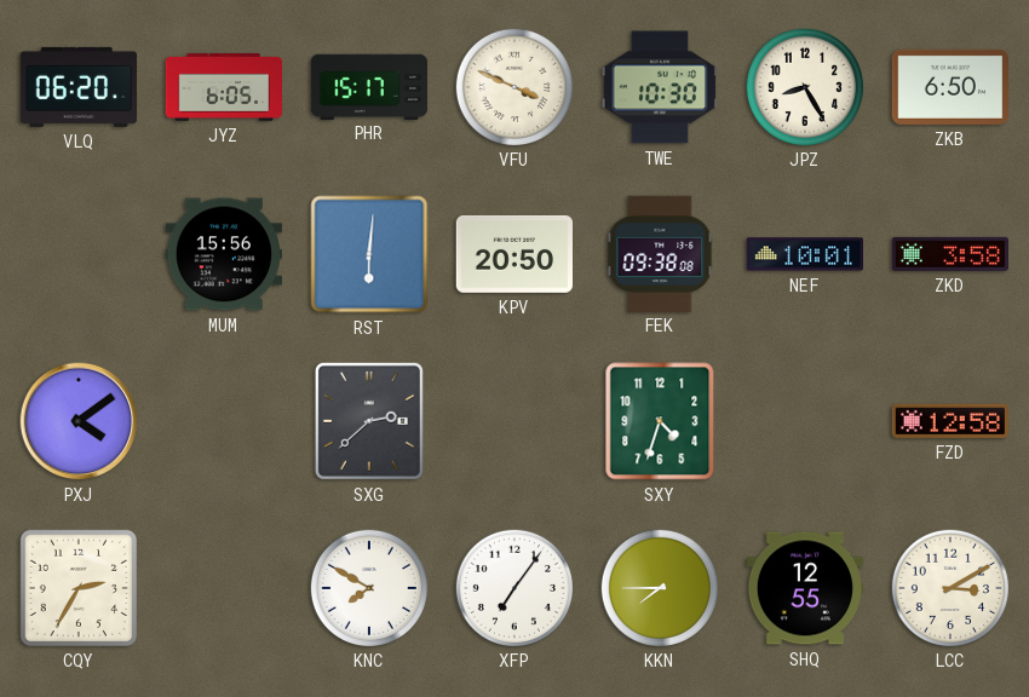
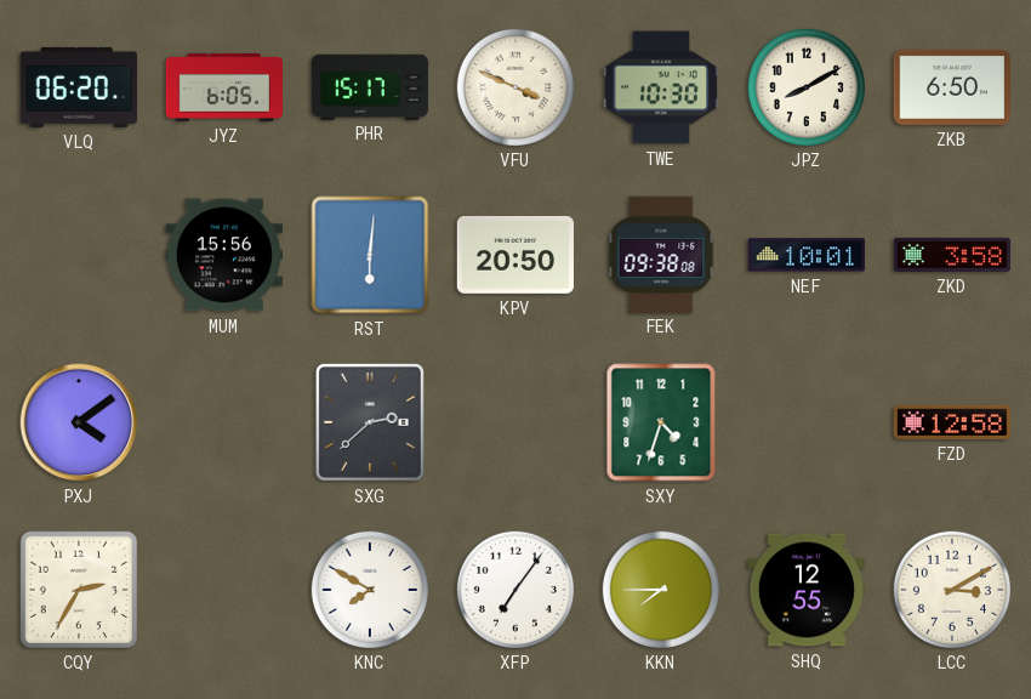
JPZ: 8:25 -> 8:10
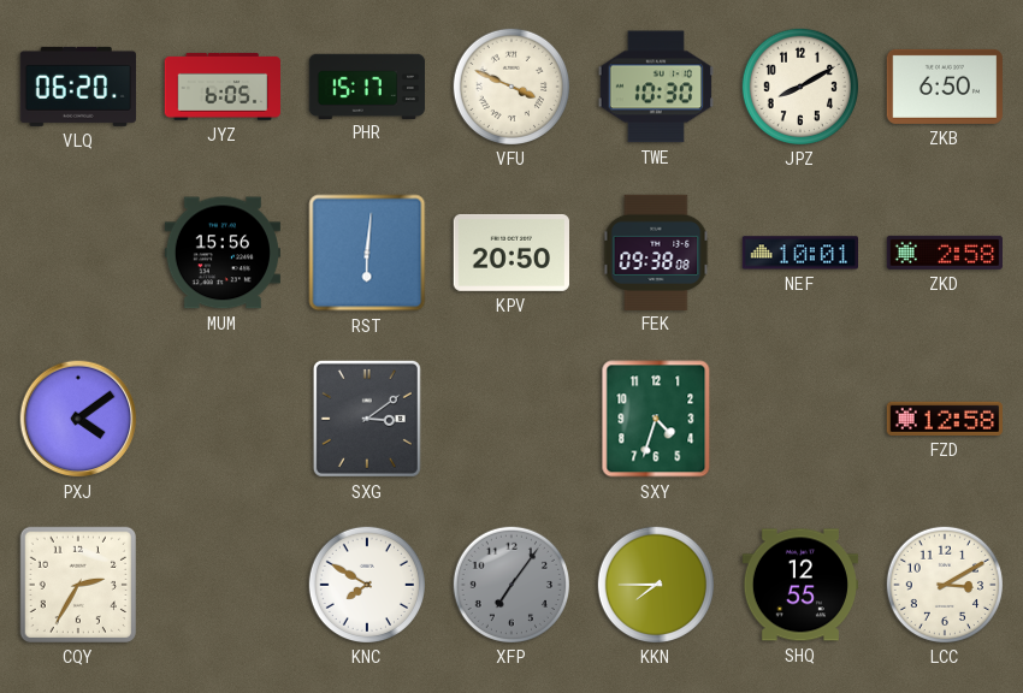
ZKD: 3:58 -> 2:58
SXG: 2:38 -> 3:09
XFP dial: white -> grey
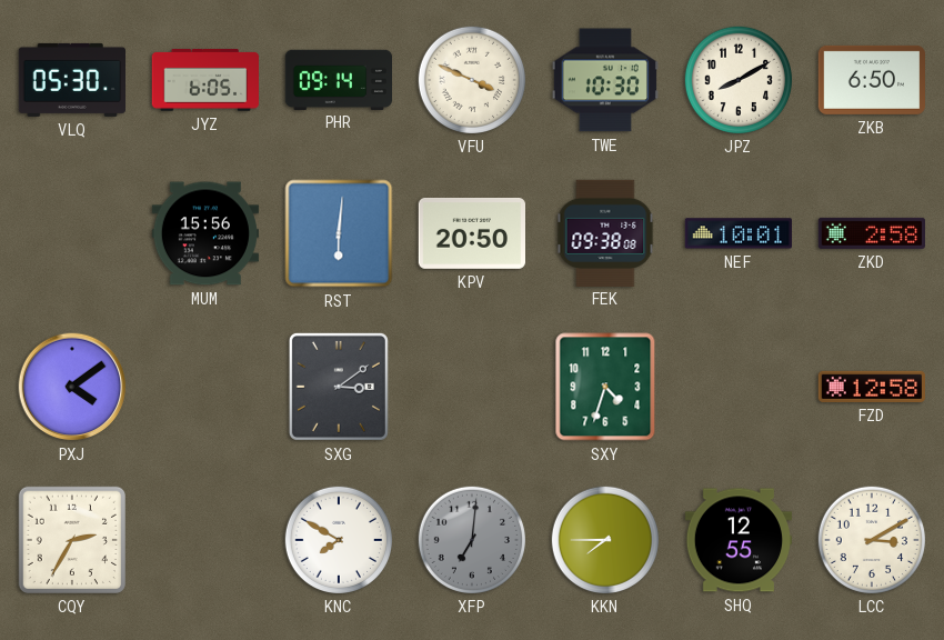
VLQ: 06:20 -> 05:30
PHR: 15:17 -> 09:14
XFP: 7:06 -> 7:01
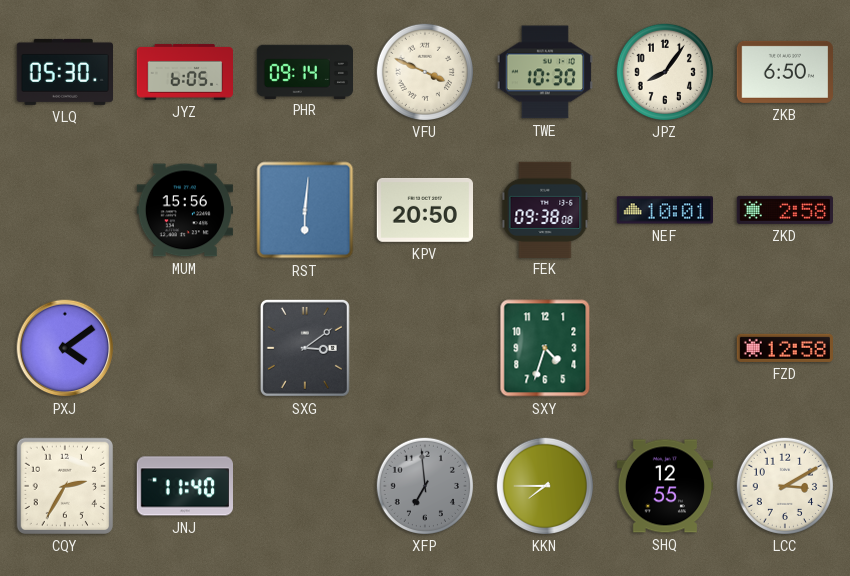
JPZ: 8:10 -> 8:06
JNJ: none -> 11:40
KNC: 7:50 -> none
XFP: 7:01 -> 6:59
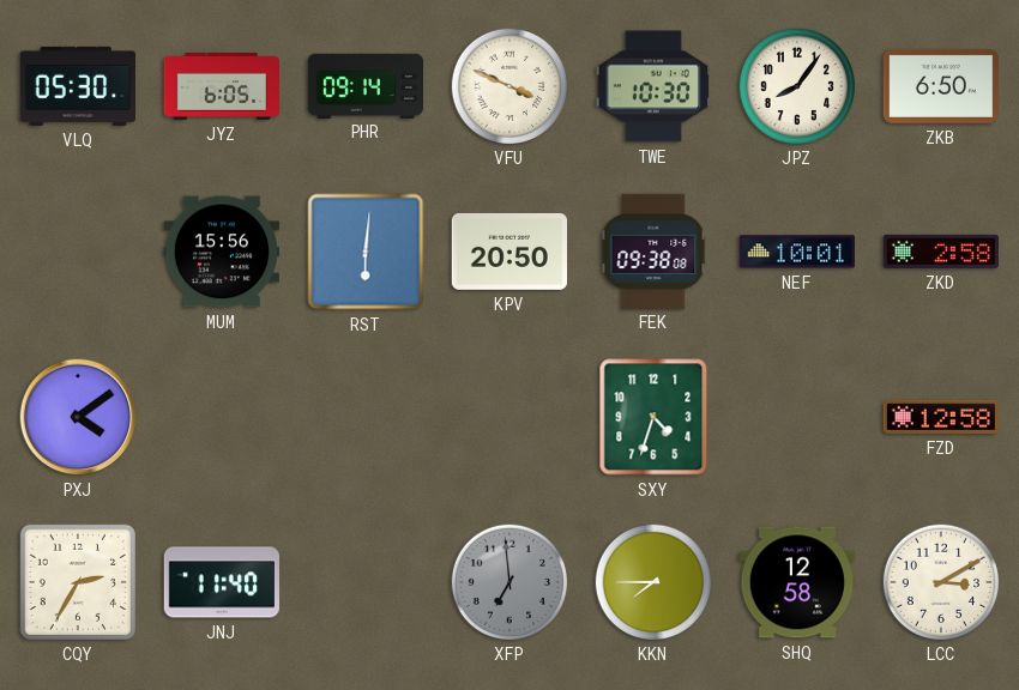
SXG: 3:09 -> none
SHQ: 12:55 -> 12:58
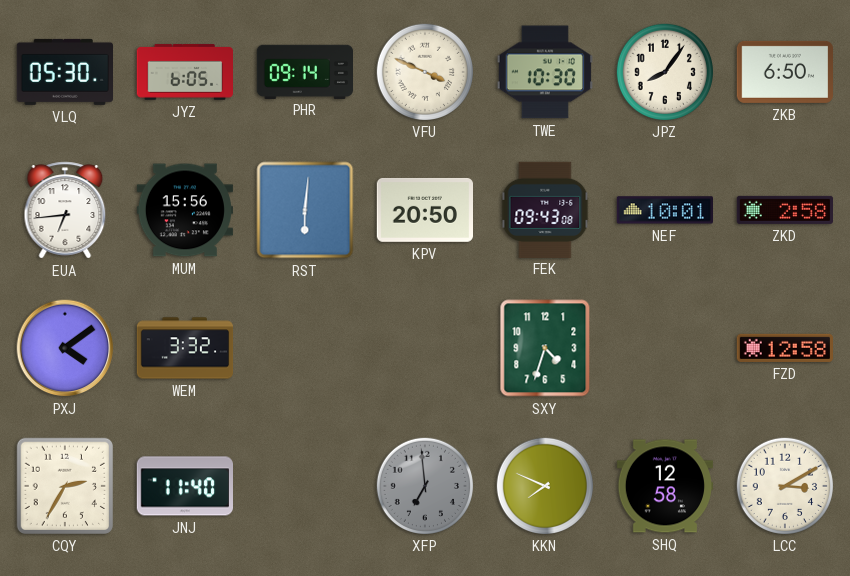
EUA: none -> 6:44
FEK: 09:38 -> 09:43
WEM: none -> 3:32
KKN: 7:45 -> 7:49
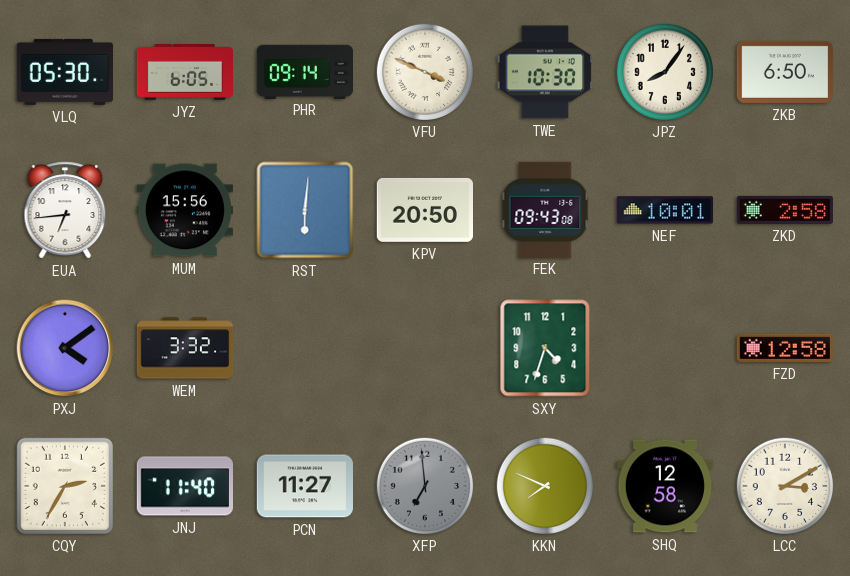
PCN: none -> 11:27
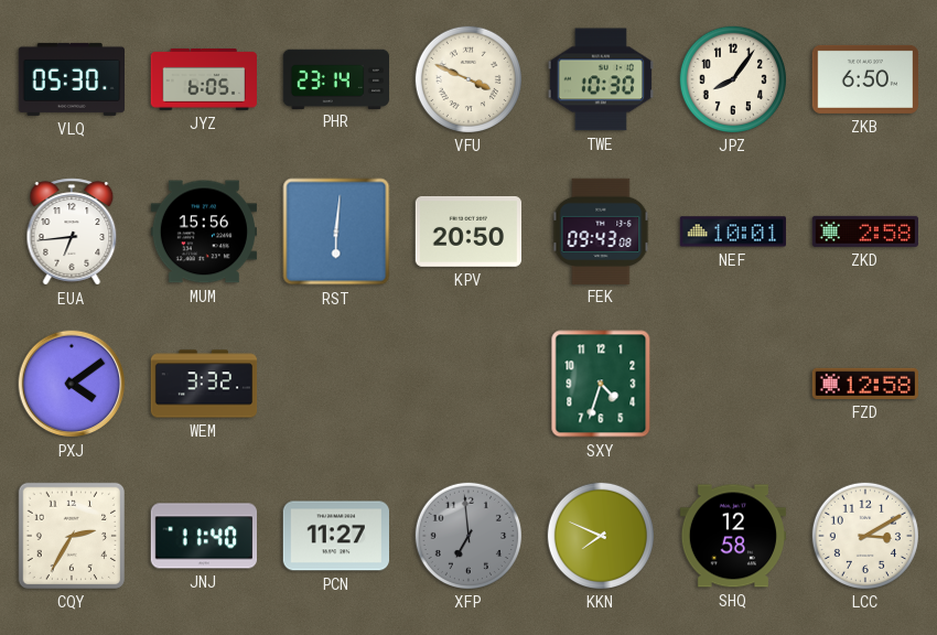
PHR: 09:14 -> 23:14
